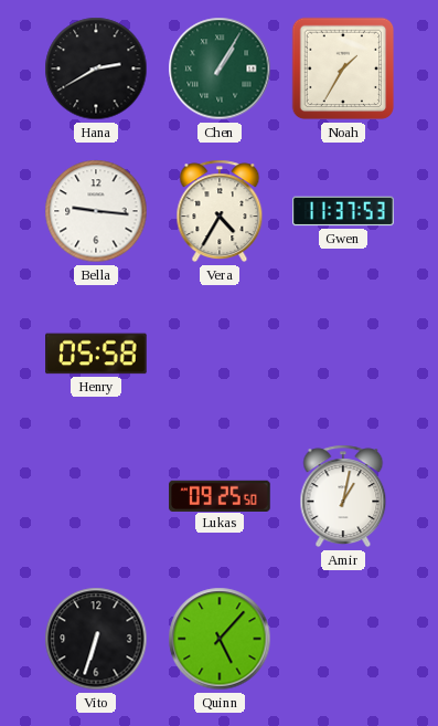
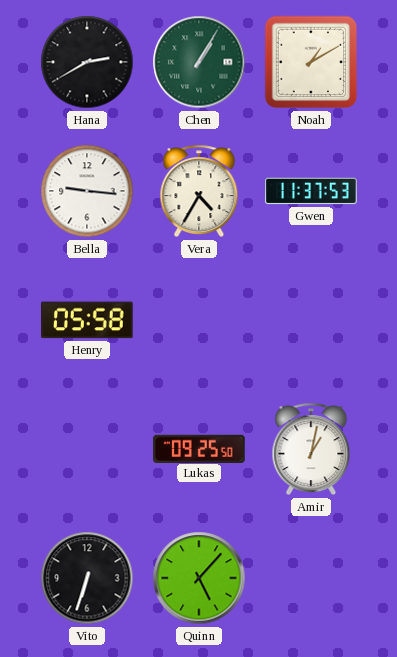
Noah: 1:35 -> 1:10
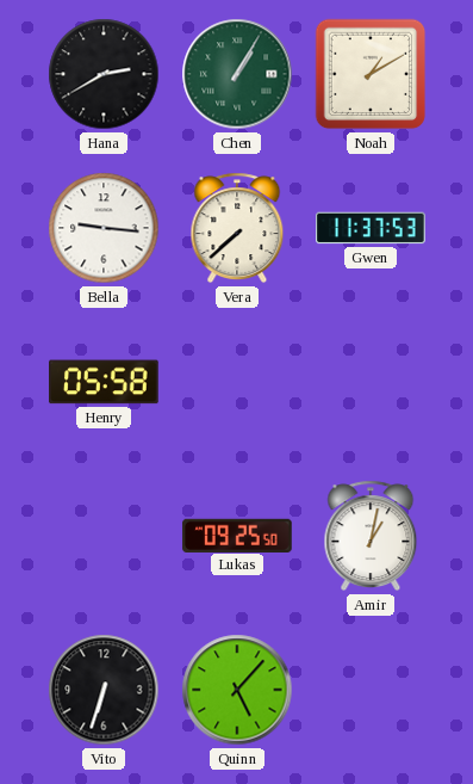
Vera: 4:35 -> 7:38
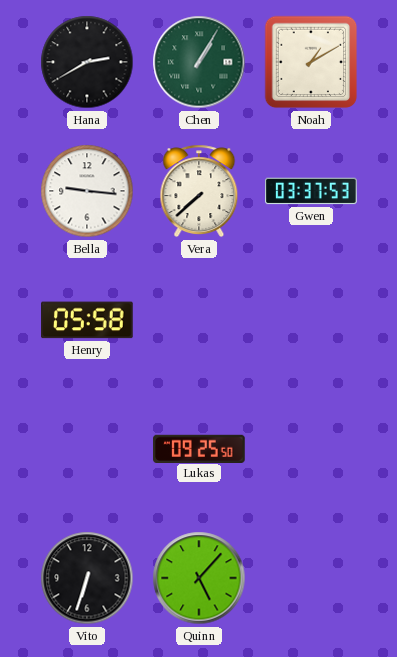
Gwen: 11:37 -> 03:37
Amir: 1:02 -> none
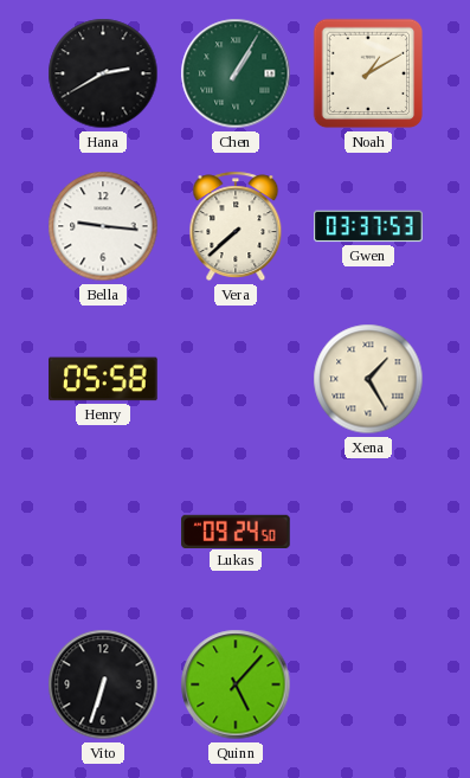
Xena: none -> 1:25
Lukas: 09:25 -> 09:24
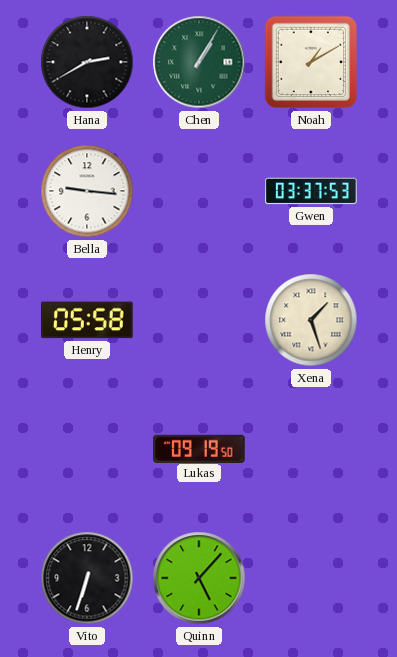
Vera: 7:38 -> none
Xena: 1:25 -> 1:27
Lukas: 09:24 -> 09:19
